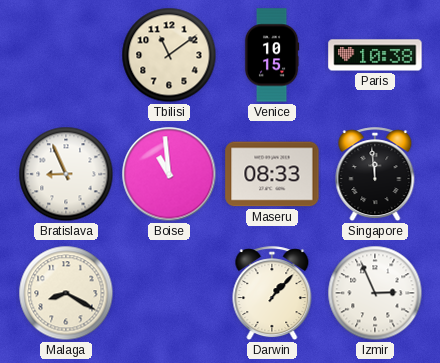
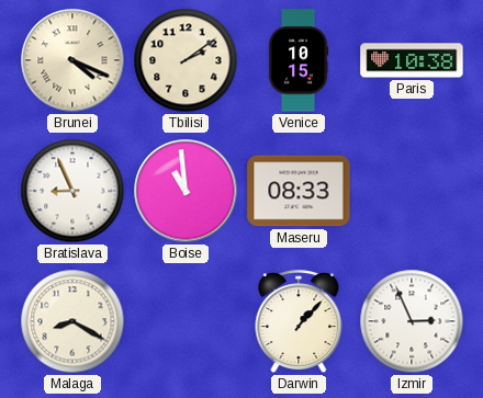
Brunei: none -> 4:19
Tbilisi: 11:09 -> 2:09
Singapore: 11:59 -> none
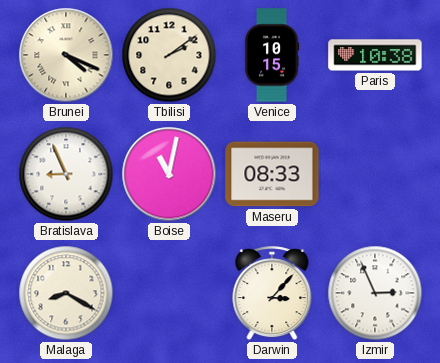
Boise: 10:59 -> 11:02
Darwin: 1:07 -> 3:07
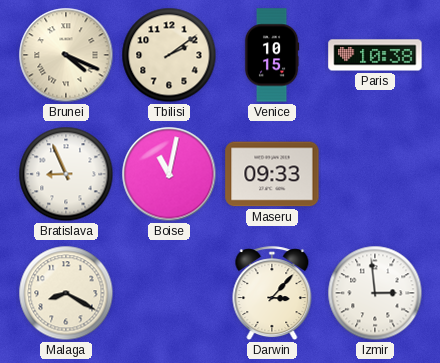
Maseru: 08:33 -> 09:33
Izmir: 2:56 -> 2:59
